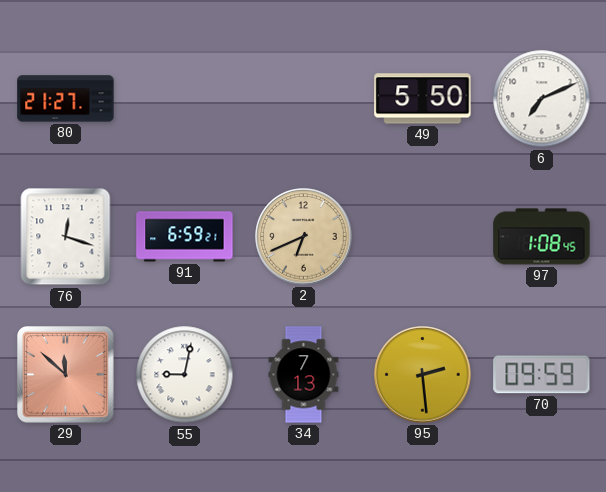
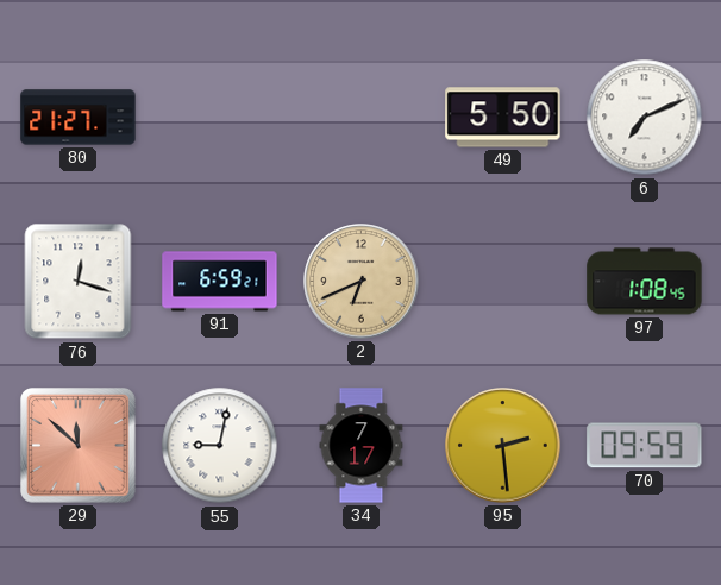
34: 7:13 -> 7:17
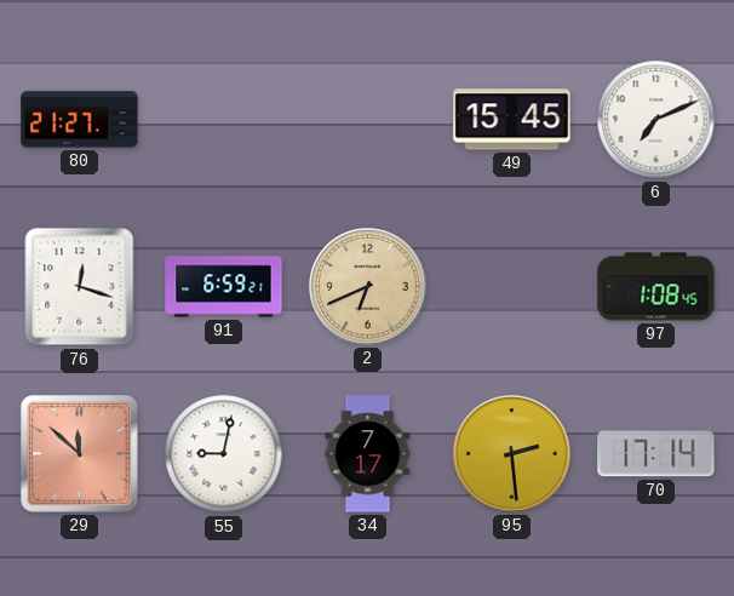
49: 5:50 -> 15:45
70: 09:59 -> 17:14
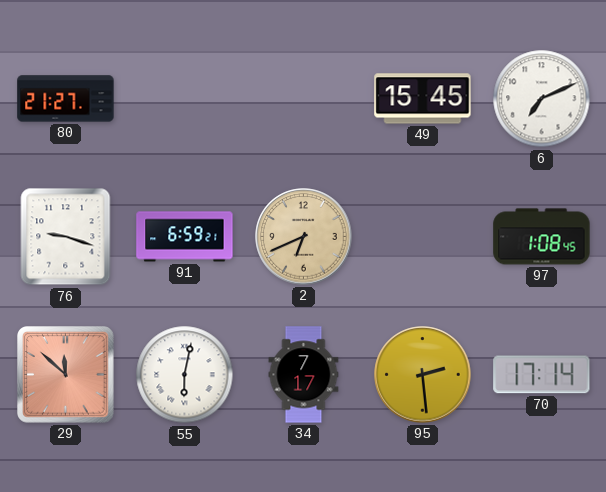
76: 12:18 -> 9:18
55: 9:02 -> 6:02
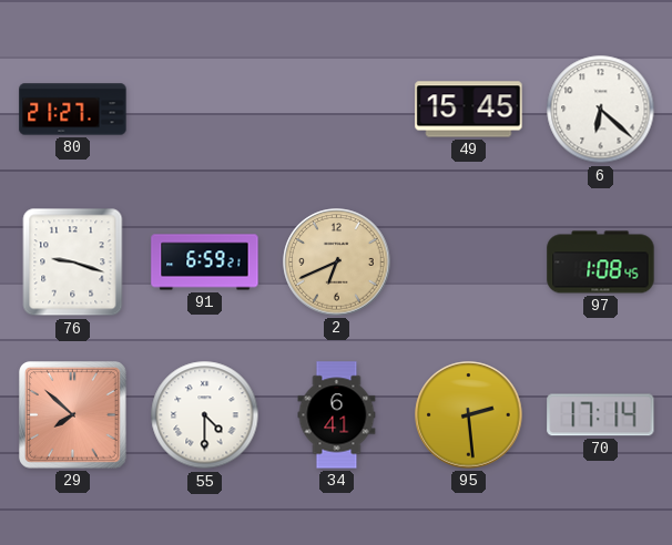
6: 7:11 -> 6:22
29: 11:52 -> 7:52
55: 6:02 -> 4:30
34: 7:17 -> 6:41
